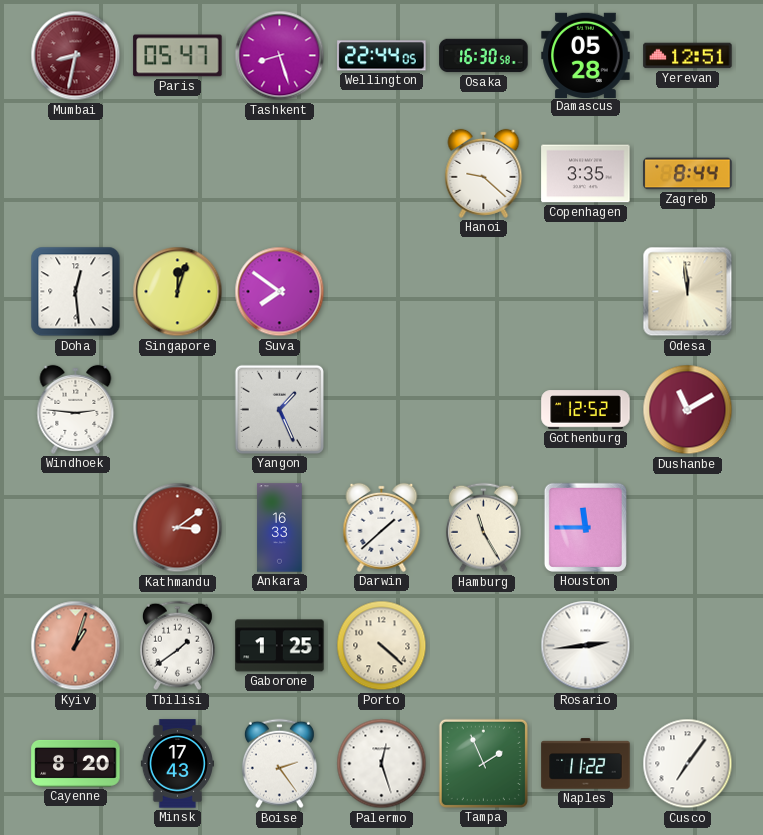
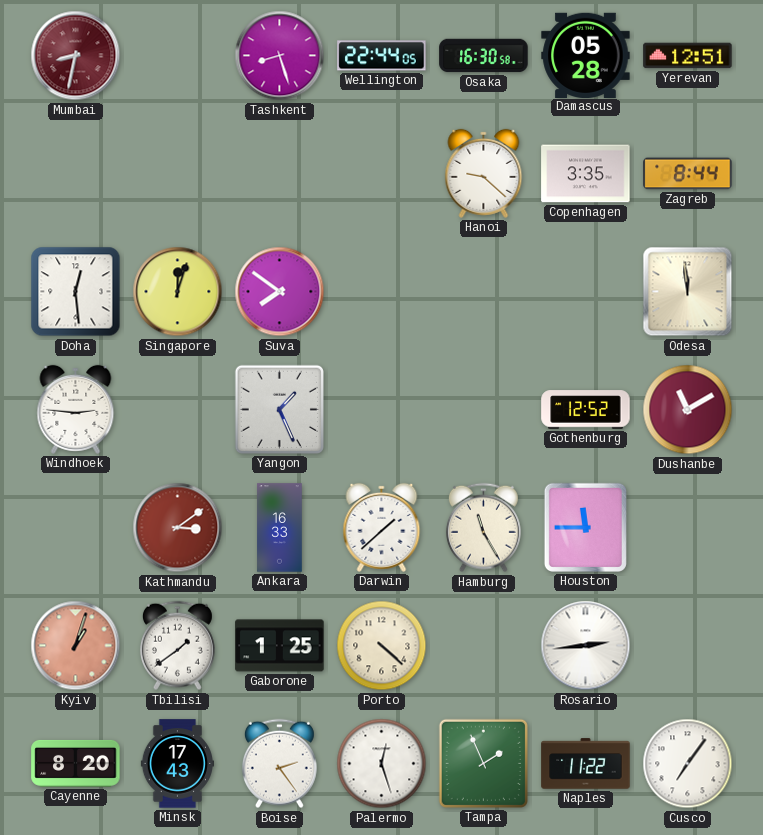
Paris: 05:47 -> none
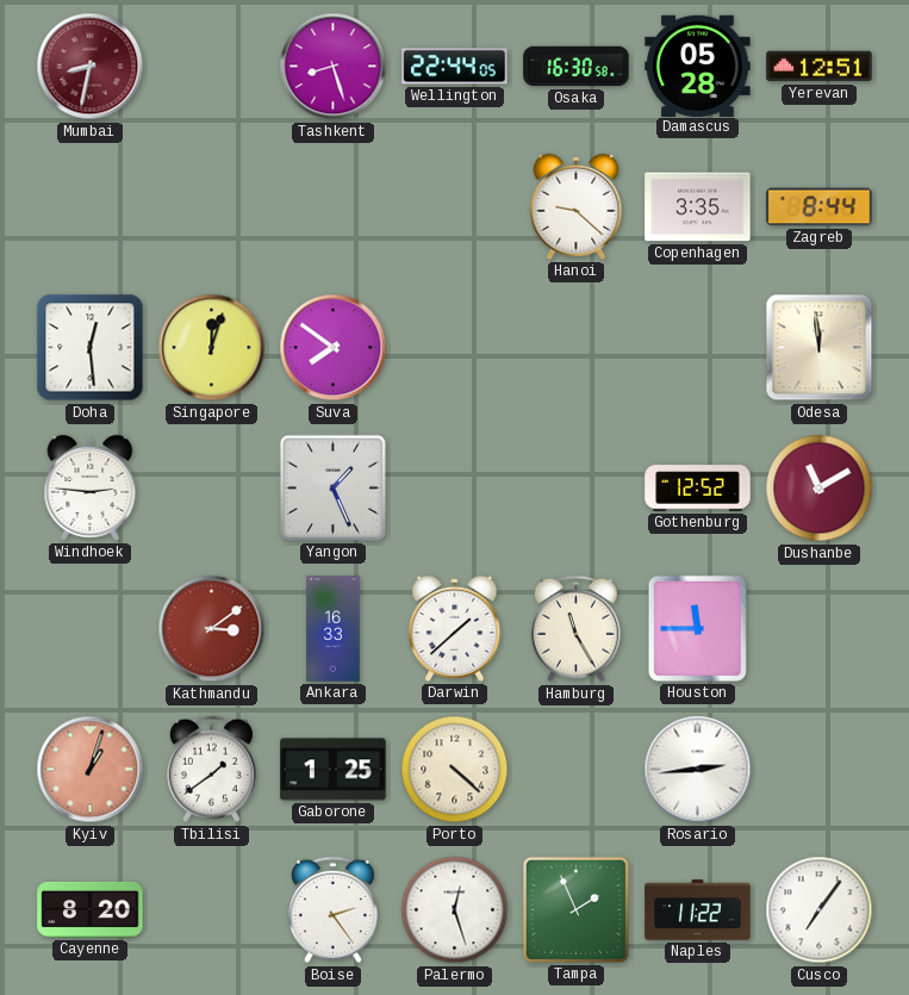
Minsk: 17:43 -> none
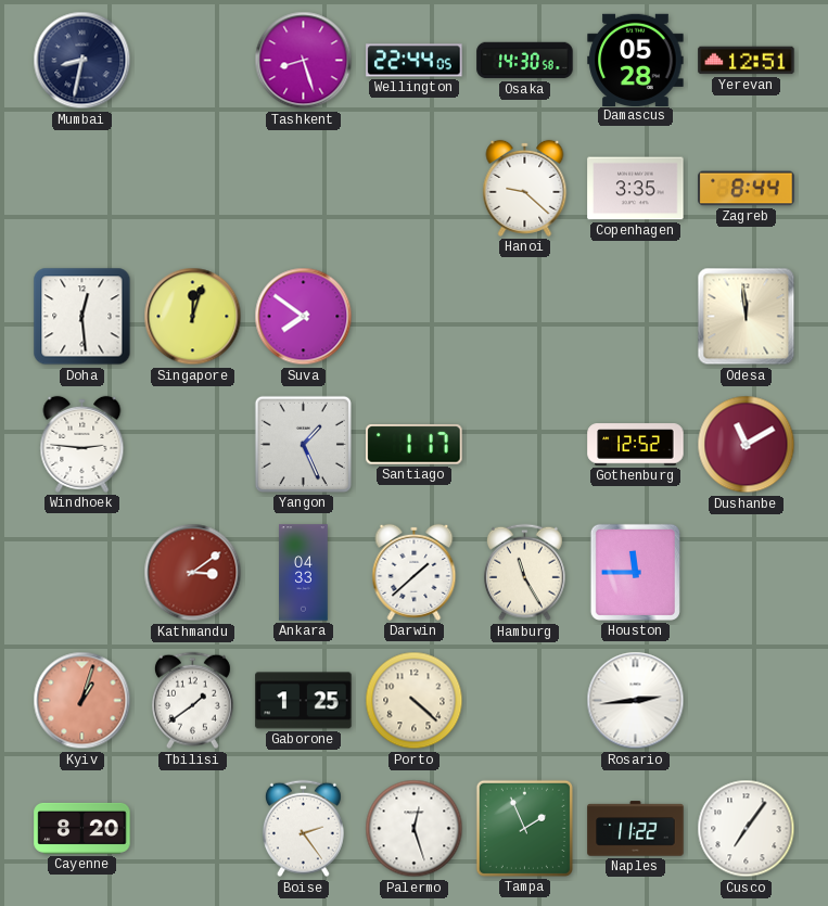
Mumbai dial: burgundy -> navy
Osaka: 16:30 -> 14:30
Santiago: none -> 1:17
Ankara: 16:33 -> 04:33
